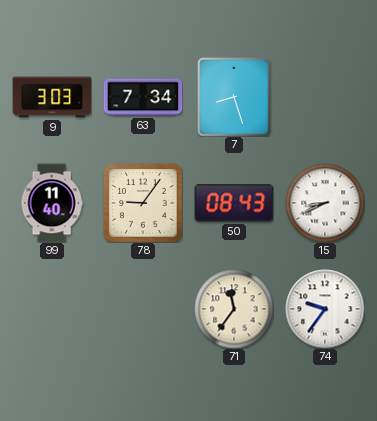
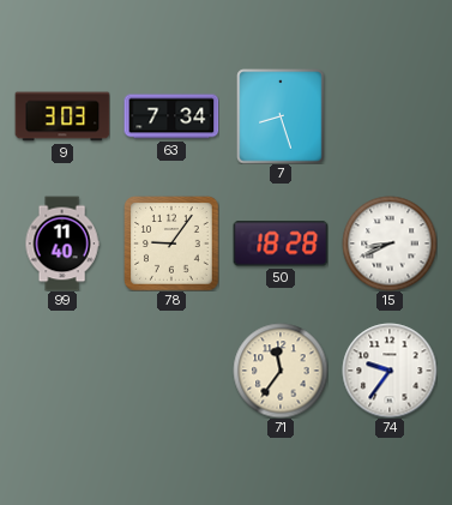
50: 08:43 -> 18:28
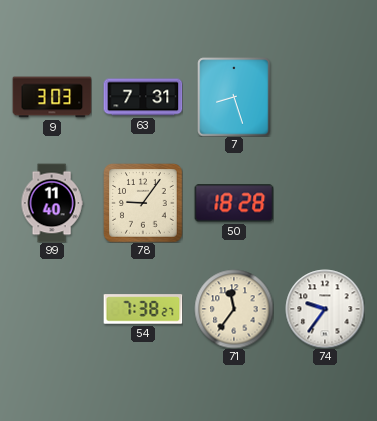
63: 7:34 -> 7:31
15: 8:41 -> none
54: none -> 7:38
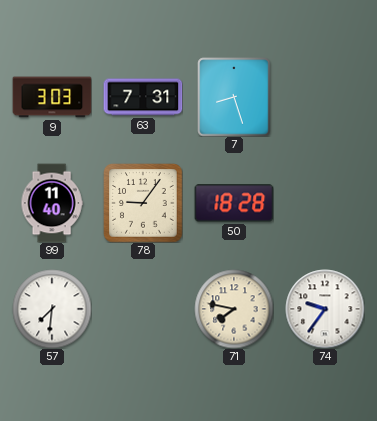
57: none -> 7:31
54: 7:38 -> none
71: 11:36 -> 7:47
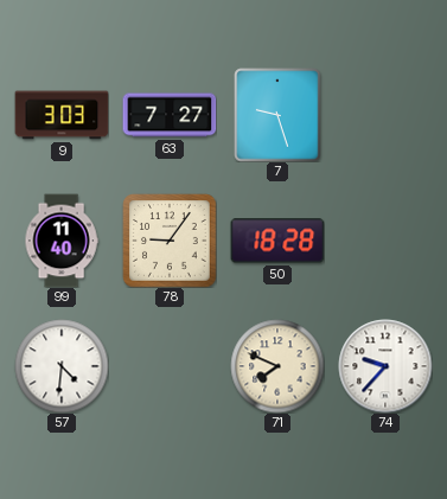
63: 7:31 -> 7:27
7: 8:27 -> 9:27
57: 7:31 -> 4:31
71: 7:47 -> 7:49
74: 9:36 -> 9:37
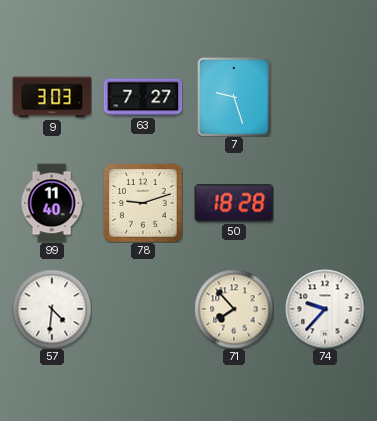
78: 9:06 -> 9:12
71: 7:49 -> 7:53
